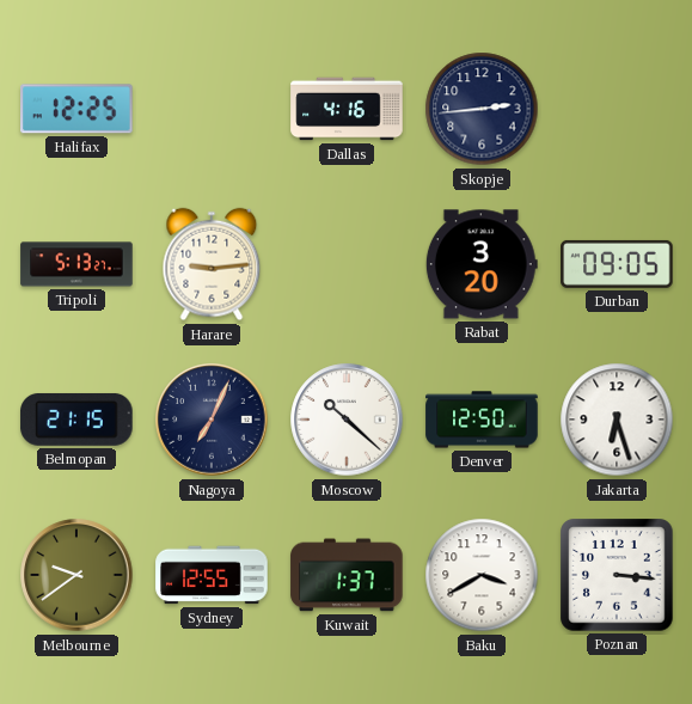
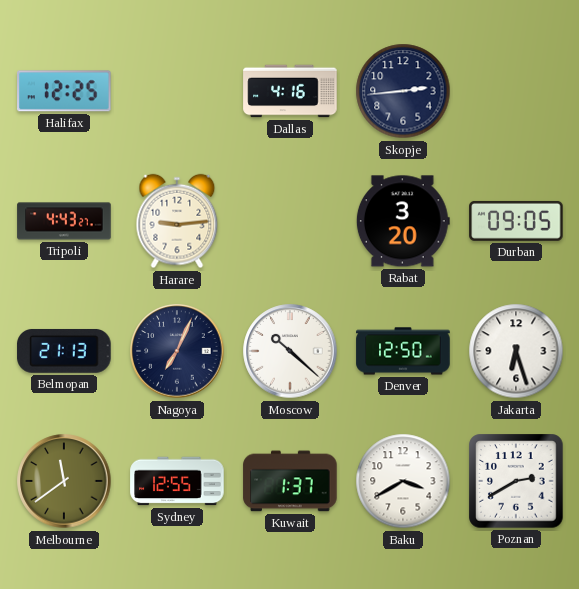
Tripoli: 5:13 -> 4:43
Belmopan: 21:15 -> 21:13
Melbourne: 9:39 -> 11:39
Poznan: 3:16 -> 2:40
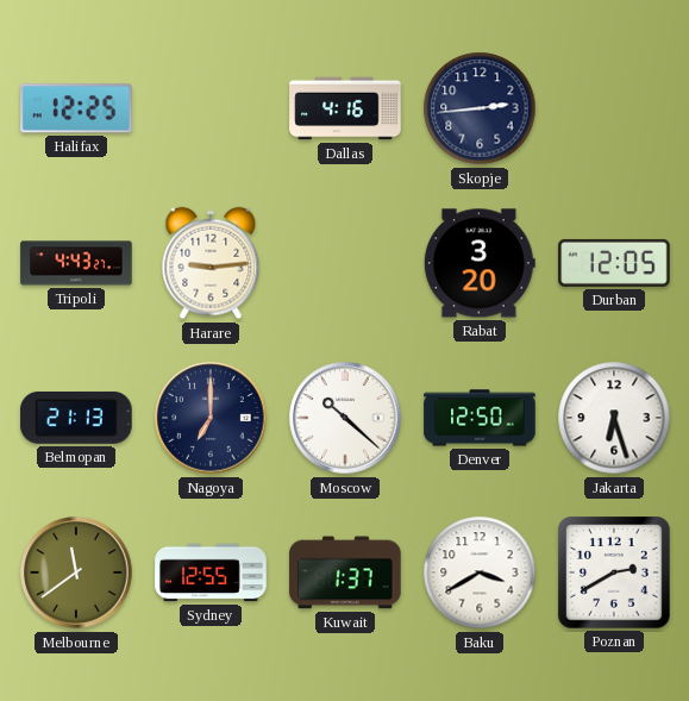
Durban: 09:05 -> 12:05
Nagoya: 7:04 -> 7:00
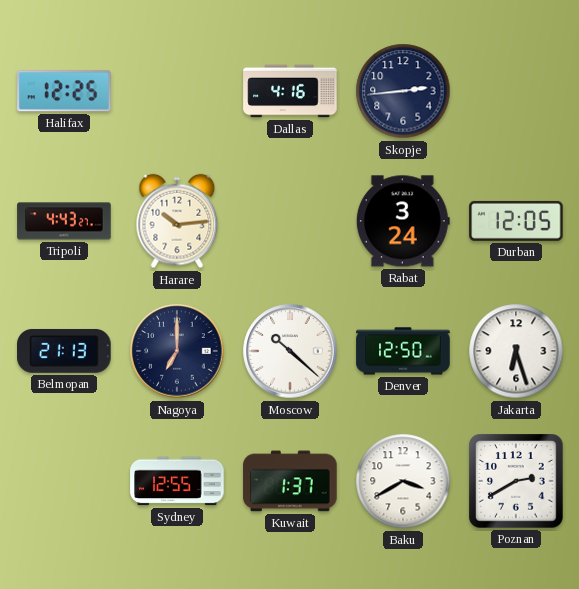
Harare: 9:14 -> 10:14
Rabat: 3:20 -> 3:24
Melbourne: 11:39 -> none
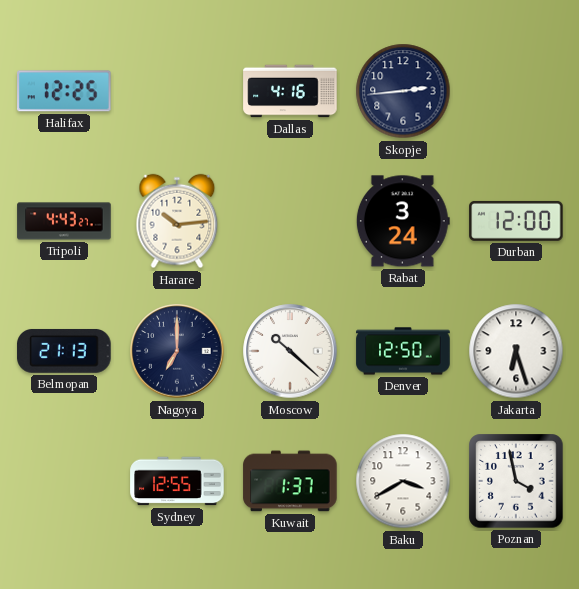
Durban: 12:05 -> 12:00
Poznan: 2:40 -> 3:58
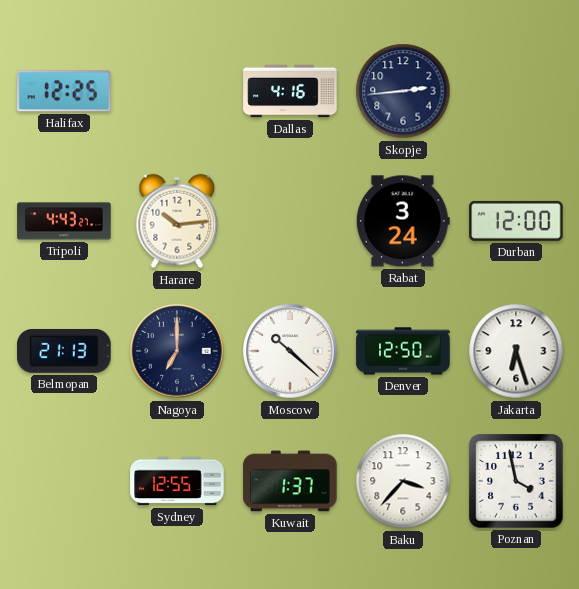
Baku: 3:40 -> 3:37
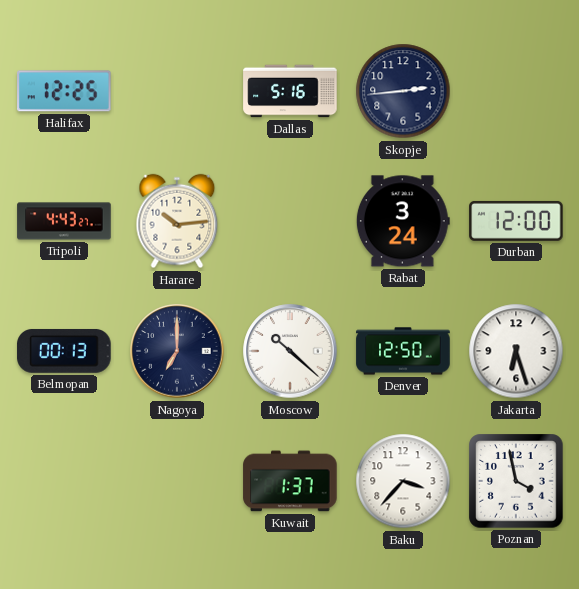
Dallas: 4:16 -> 5:16
Belmopan: 21:13 -> 00:13
Sydney: 12:55 -> none
